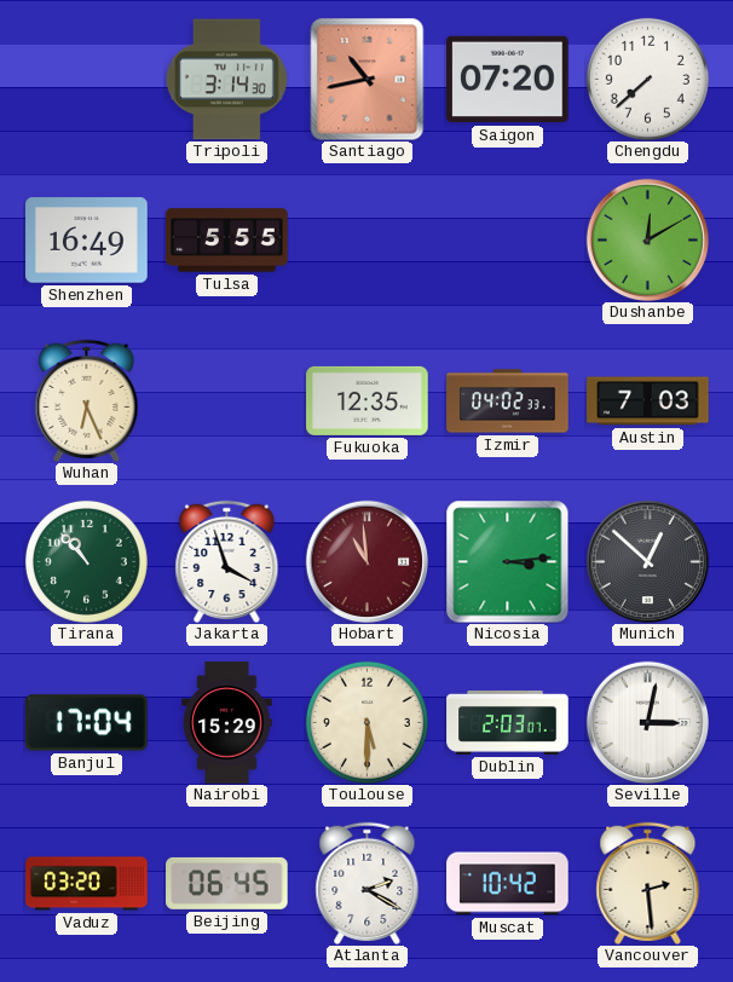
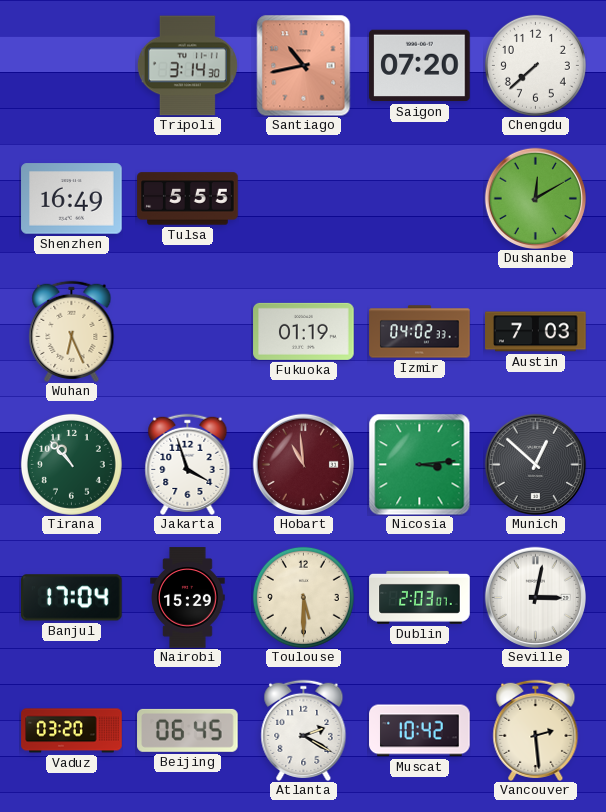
Fukuoka: 12:35 -> 01:19
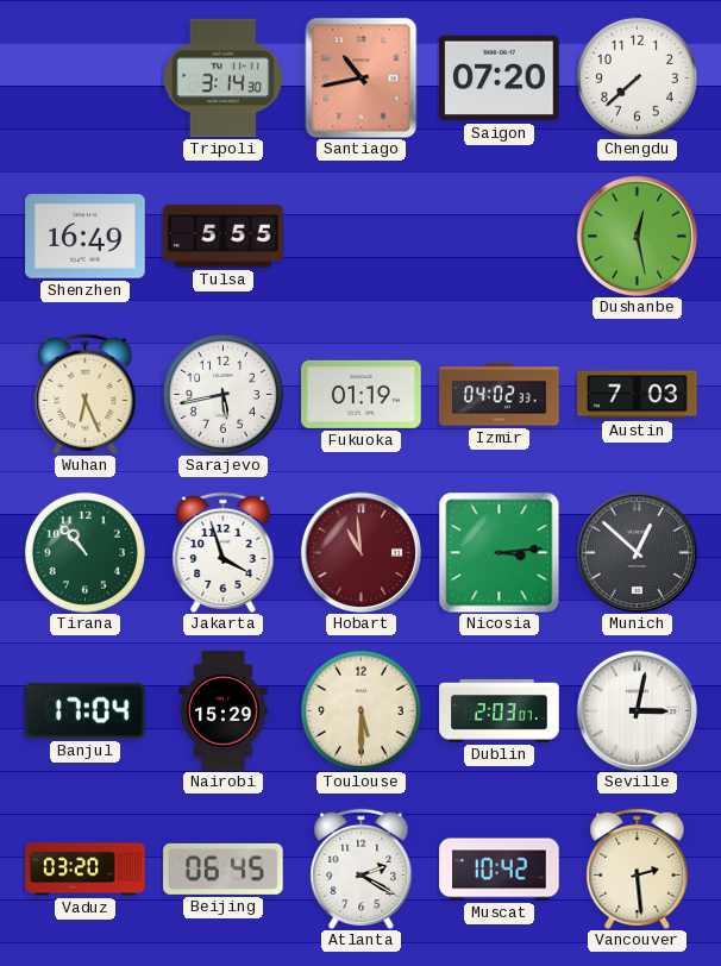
Dushanbe: 12:10 -> 12:28
Sarajevo: none -> 5:43
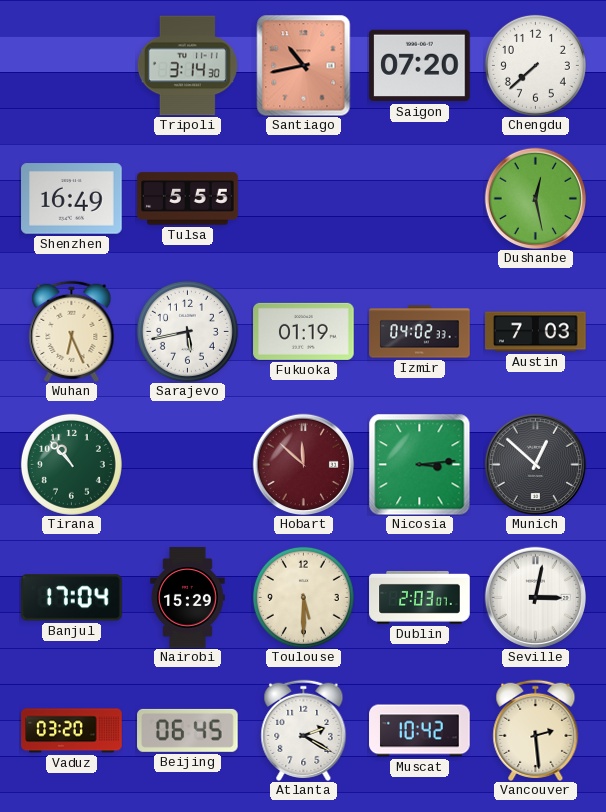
Jakarta: 3:57 -> none
Hobart: 10:59 -> 11:52
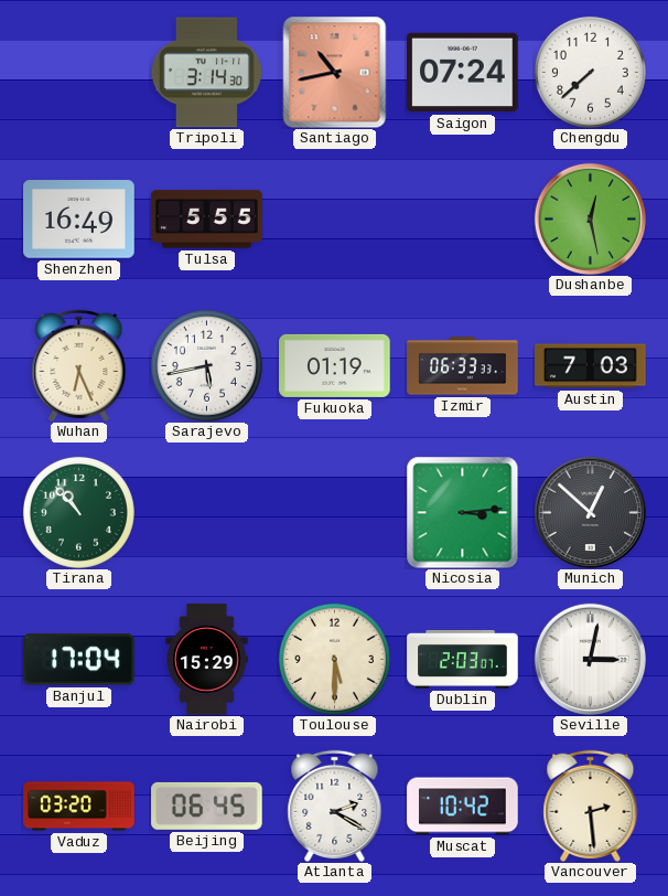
Saigon: 07:20 -> 07:24
Izmir: 04:02 -> 06:33
Hobart: 11:52 -> none
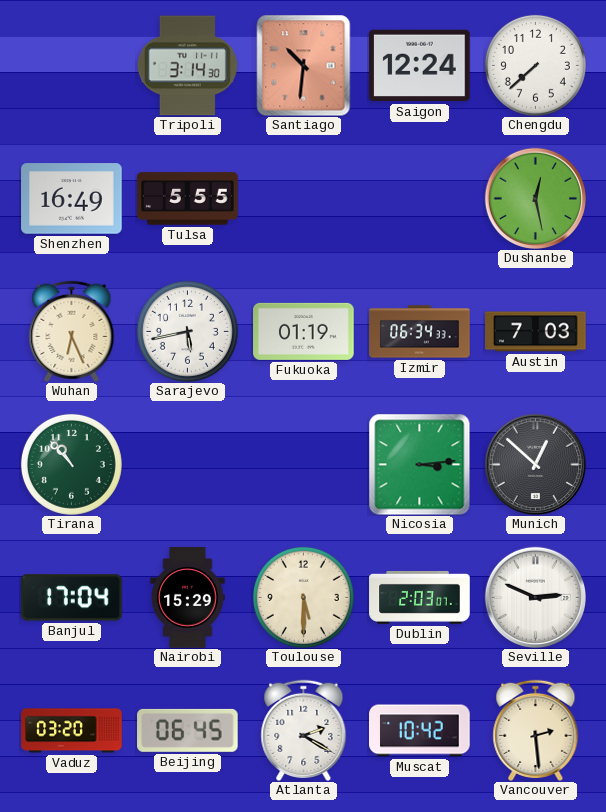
Santiago: 10:43 -> 10:31
Saigon: 07:24 -> 12:24
Izmir: 06:33 -> 06:34
Seville: 3:02 -> 2:49
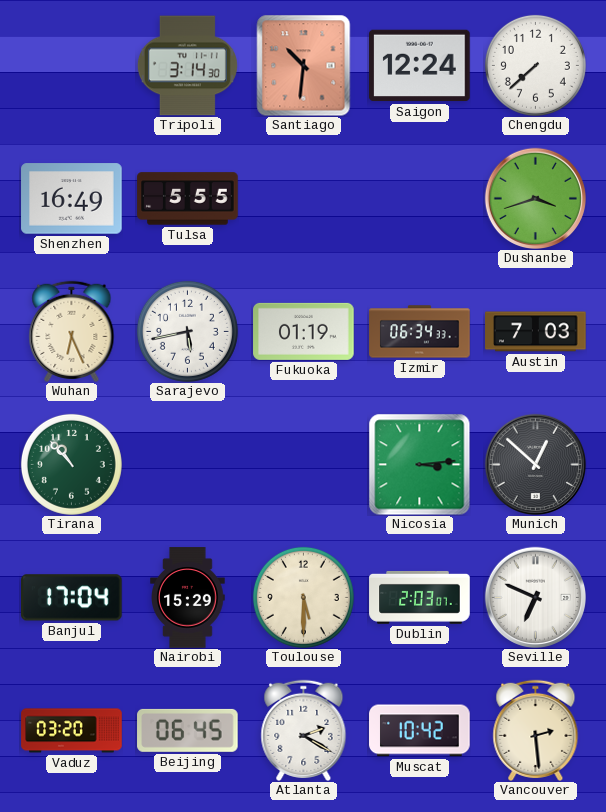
Dushanbe: 12:28 -> 3:42
Seville: 2:49 -> 6:49
